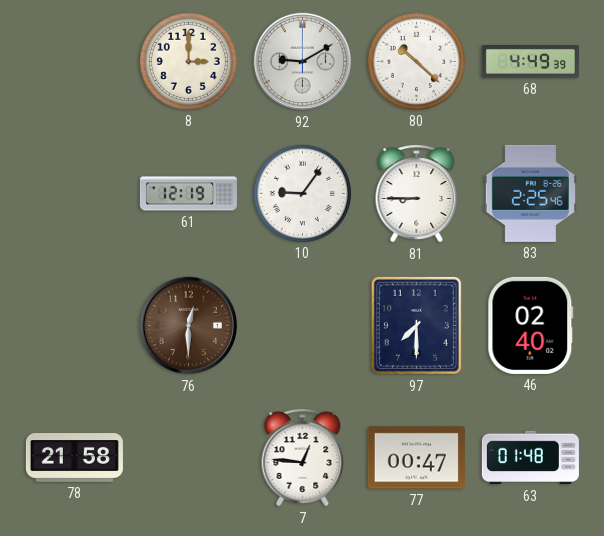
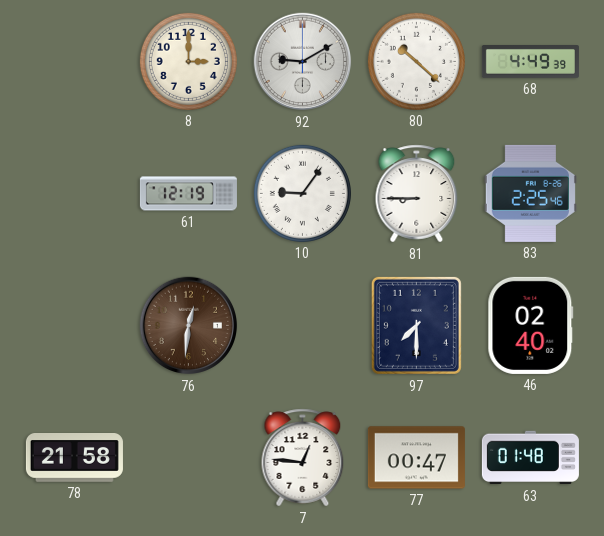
76: 12:30 -> 12:31
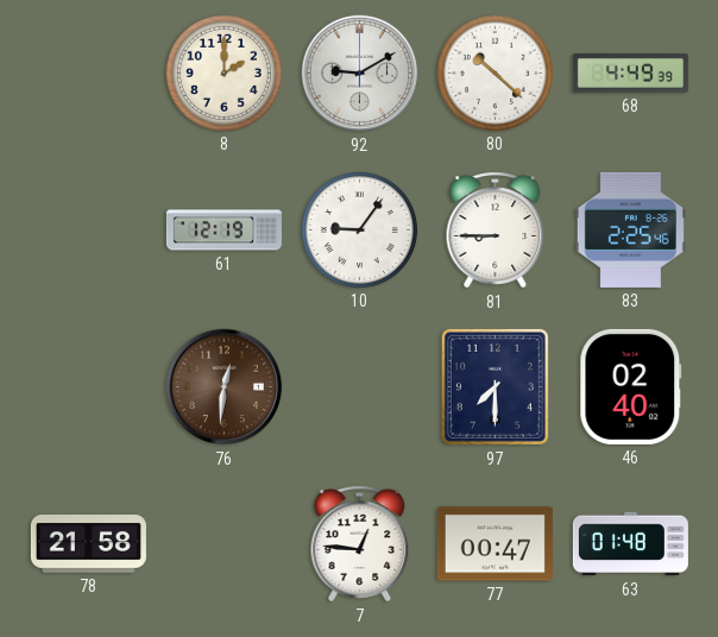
8: 3:00 -> 2:00
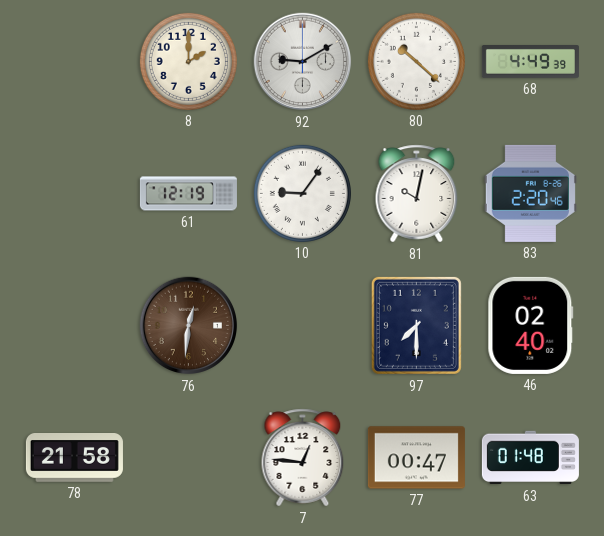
81: 8:45 -> 10:02
83: 2:25 -> 2:20
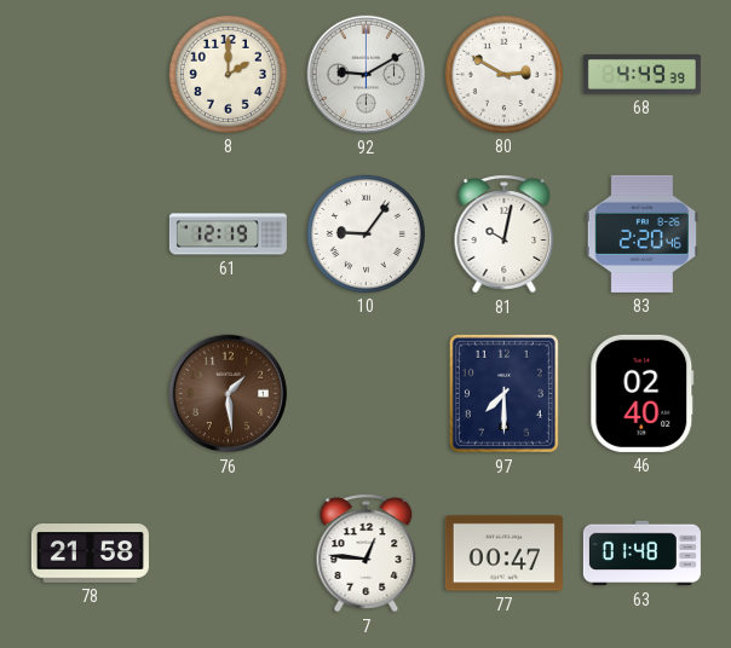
80: 10:22 -> 2:50
76: 12:31 -> 1:29
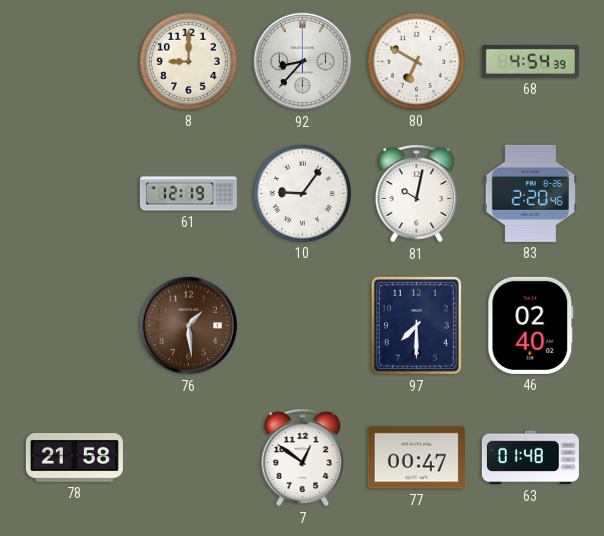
8: 2:00 -> 9:00
92: 9:10 -> 8:37
80: 2:50 -> 6:50
68: 4:49 -> 4:54
7: 12:46 -> 12:51
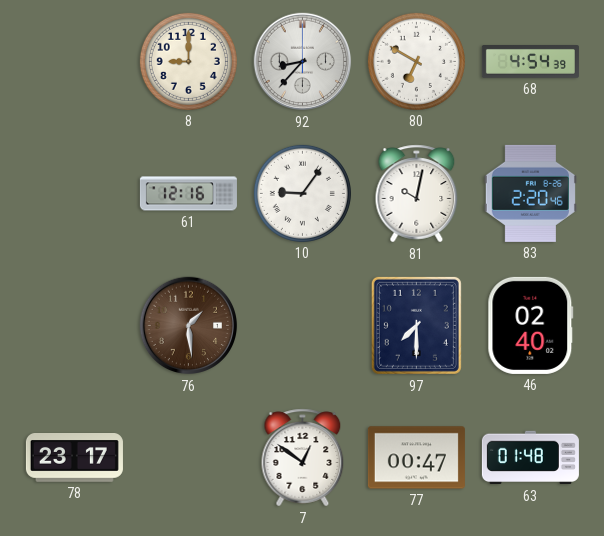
61: 12:19 -> 12:16
78: 21:58 -> 23:17
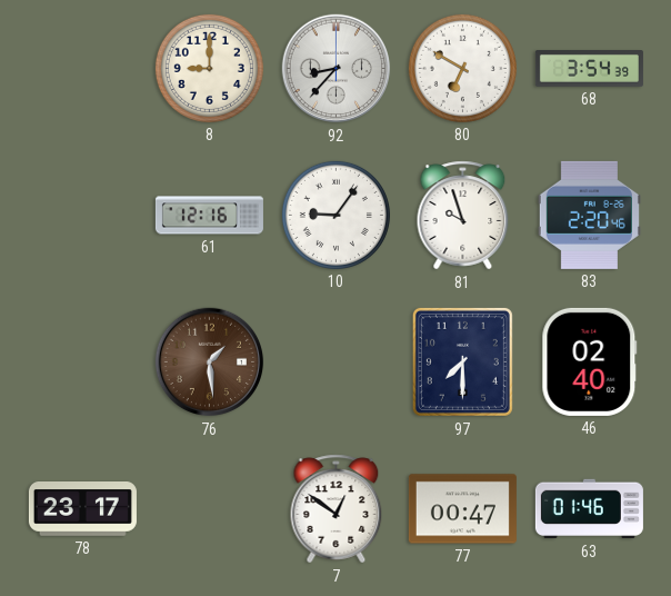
68: 4:54 -> 3:54
81: 10:02 -> 9:57
63: 01:48 -> 01:46
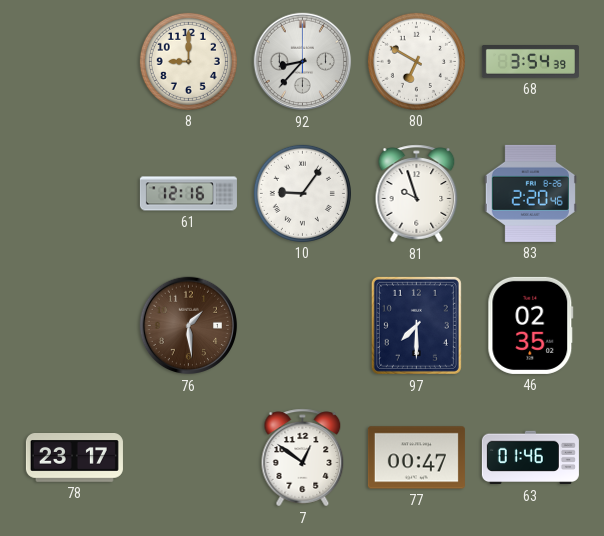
46: 02:40 -> 02:35
